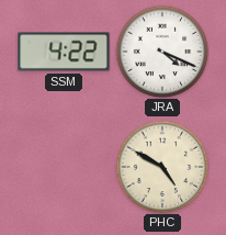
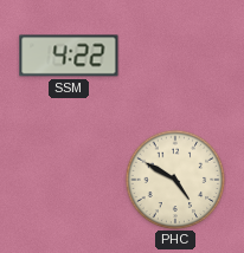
JRA: 4:19 -> none
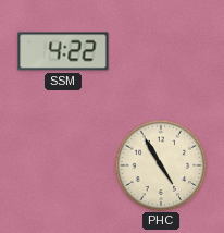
PHC: 4:50 -> 4:55
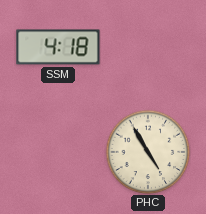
SSM: 4:22 -> 4:18
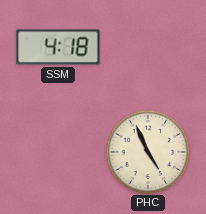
PHC: 4:55 -> 4:56
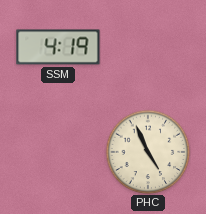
SSM: 4:18 -> 4:19
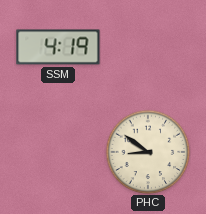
PHC: 4:56 -> 8:51
